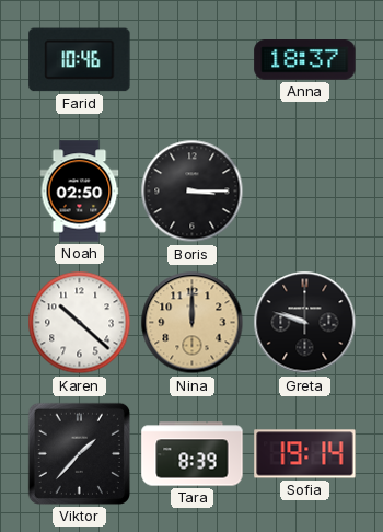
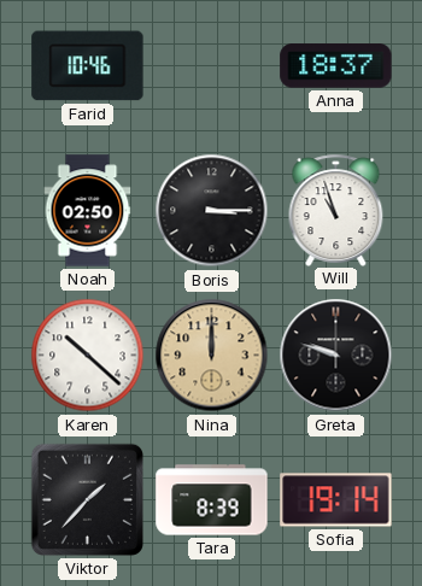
Will: none -> 10:57
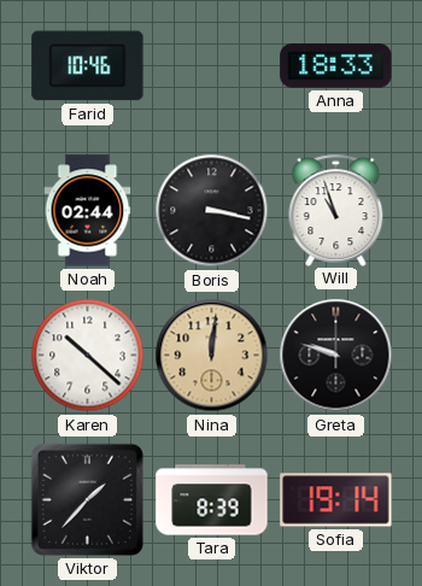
Anna: 18:37 -> 18:33
Noah: 02:50 -> 02:44
Boris: 3:15 -> 3:17
Nina: 12:00 -> 12:01
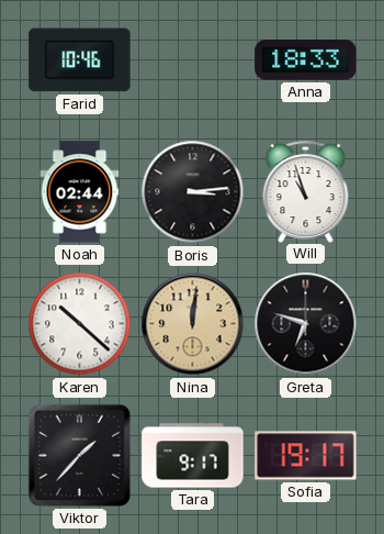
Boris: 3:17 -> 3:14
Greta: 9:48 -> 6:48
Tara: 8:39 -> 9:17
Sofia: 19:14 -> 19:17
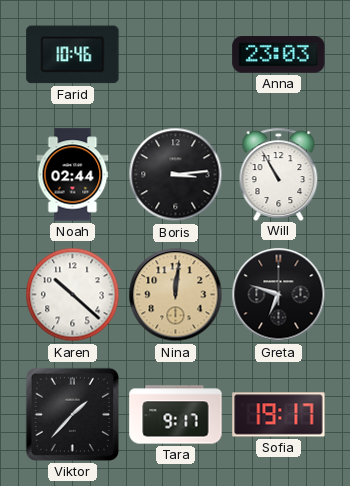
Anna: 18:33 -> 23:03
Will: 10:57 -> 10:55
